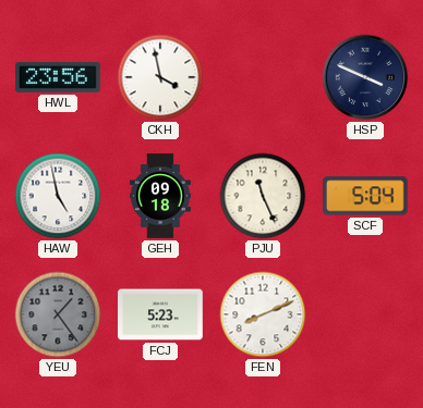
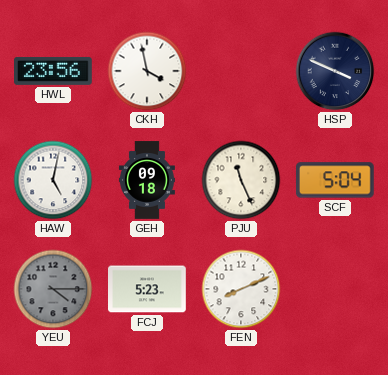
HAW: 4:58 -> 5:02
YEU: 1:24 -> 4:15
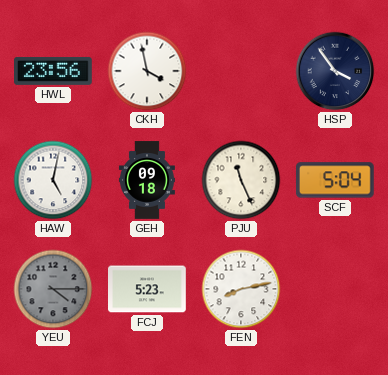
HSP: 3:49 -> 3:54
FEN: 8:11 -> 8:13
